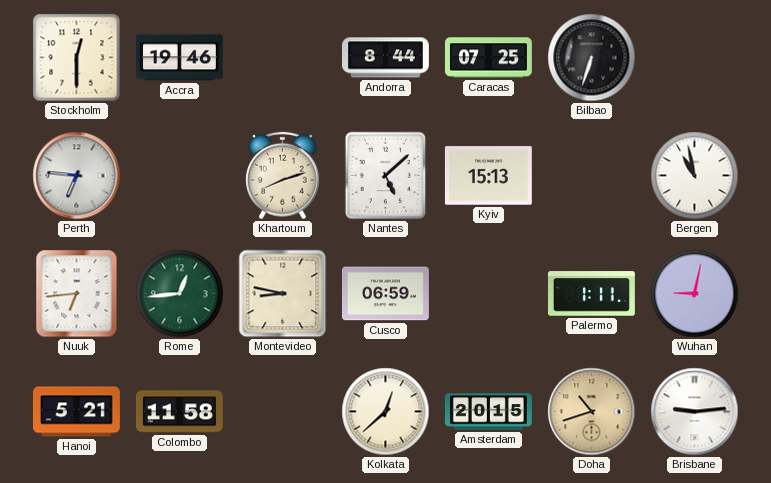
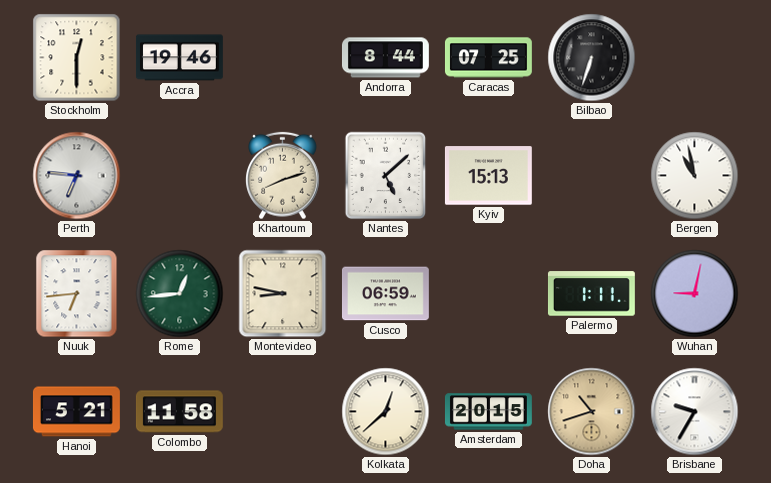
Brisbane: 9:14 -> 9:35
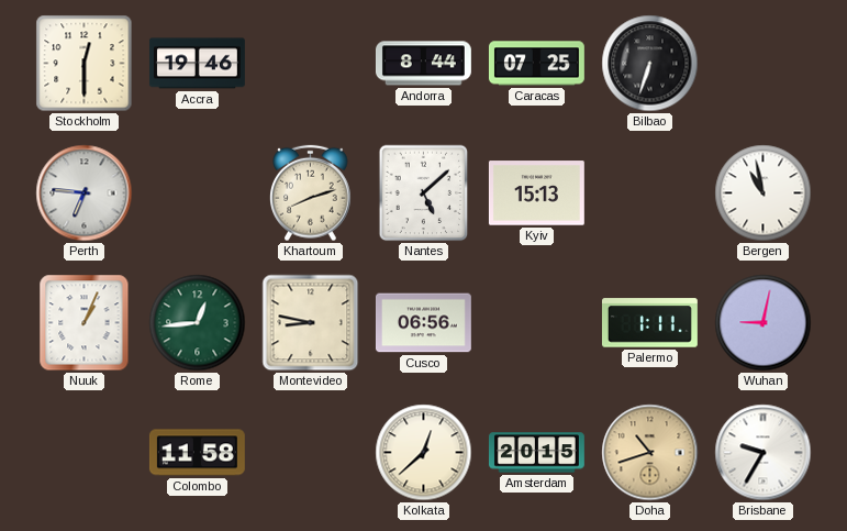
Nuuk: 6:44 -> 1:04
Cusco: 06:59 -> 06:56
Hanoi: 5:21 -> none
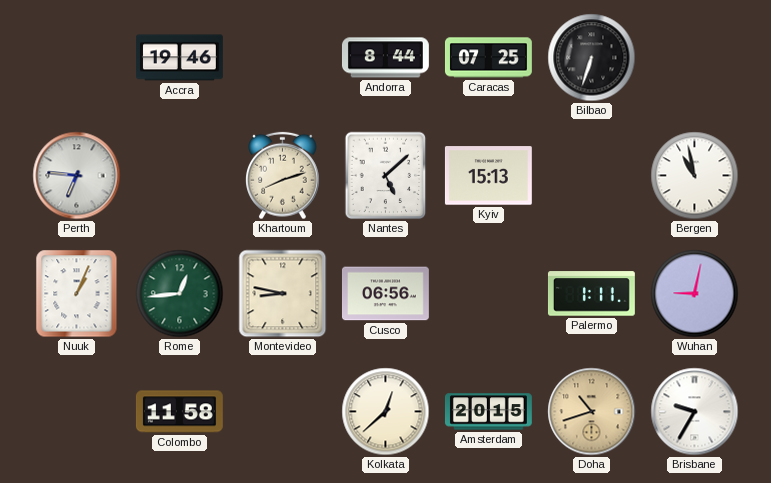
Stockholm: 12:30 -> none
